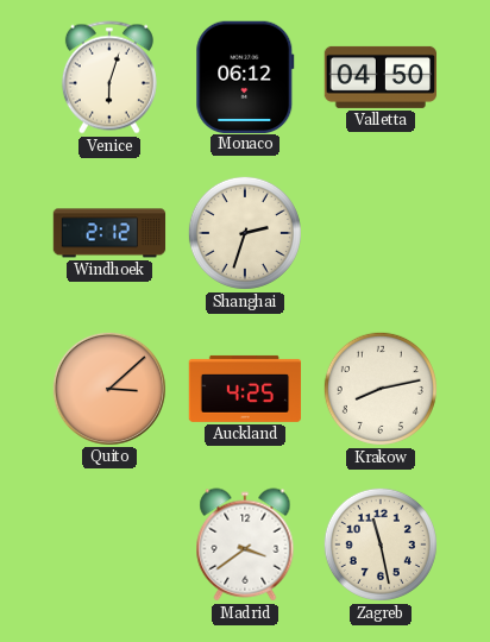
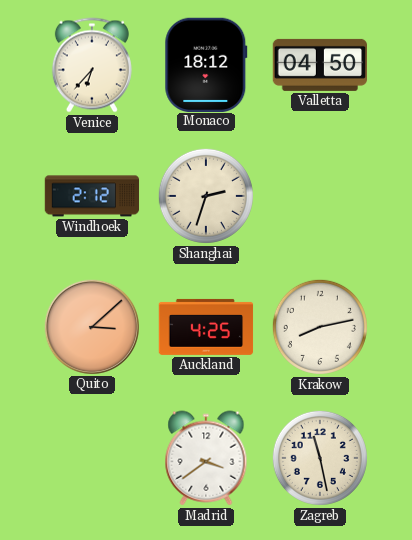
Venice: 6:03 -> 6:37
Monaco: 06:12 -> 18:12
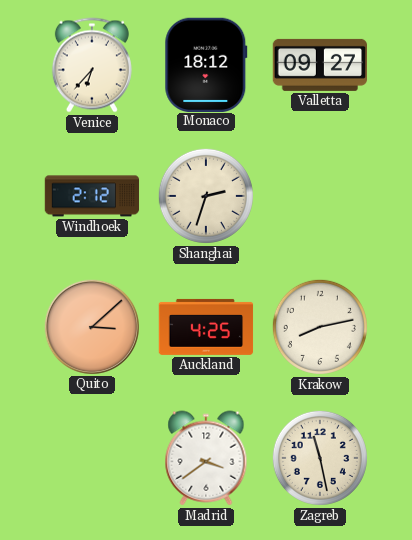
Valletta: 04:50 -> 09:27
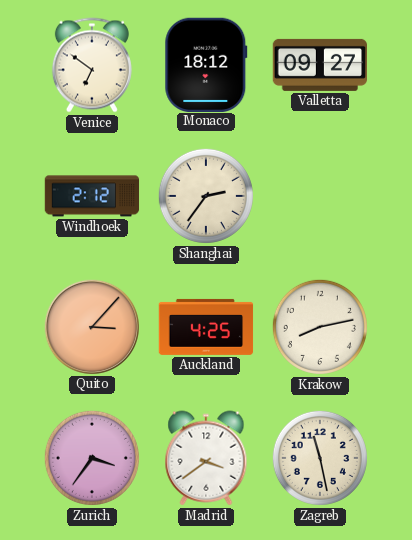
Venice: 6:37 -> 6:51
Shanghai: 2:33 -> 2:36
Quito: 3:08 -> 3:07
Zurich: none -> 3:36
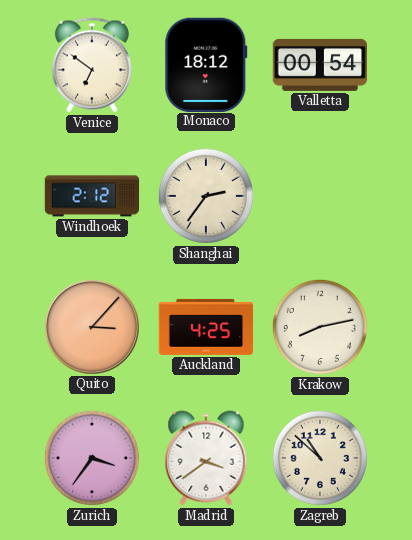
Valletta: 09:27 -> 00:54
Zagreb: 11:28 -> 10:52
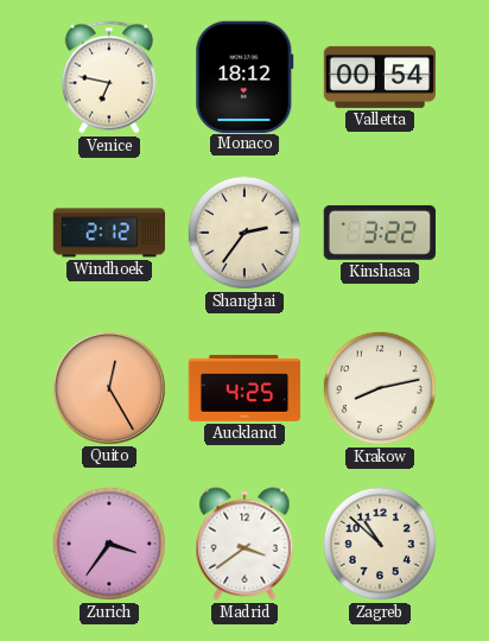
Venice: 6:51 -> 6:47
Kinshasa: none -> 3:22
Quito: 3:07 -> 12:25
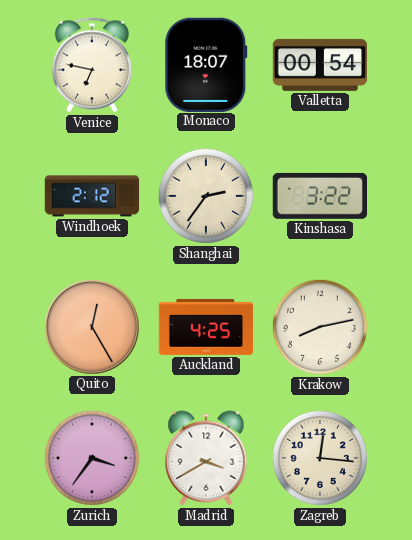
Monaco: 18:12 -> 18:07
Madrid: 3:39 -> 3:40
Zagreb: 10:52 -> 12:16
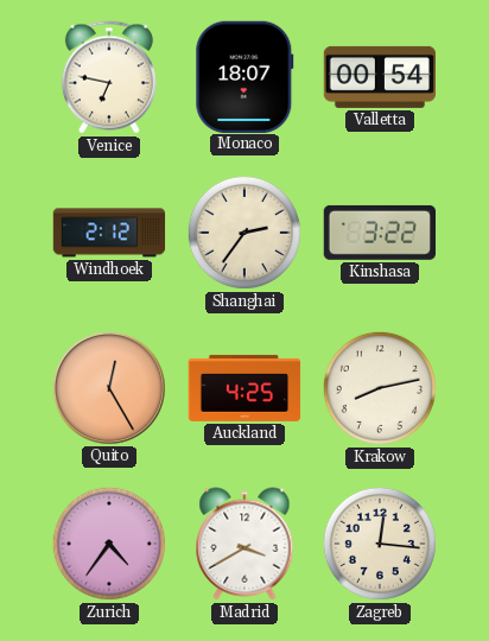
Zurich: 3:36 -> 4:36
